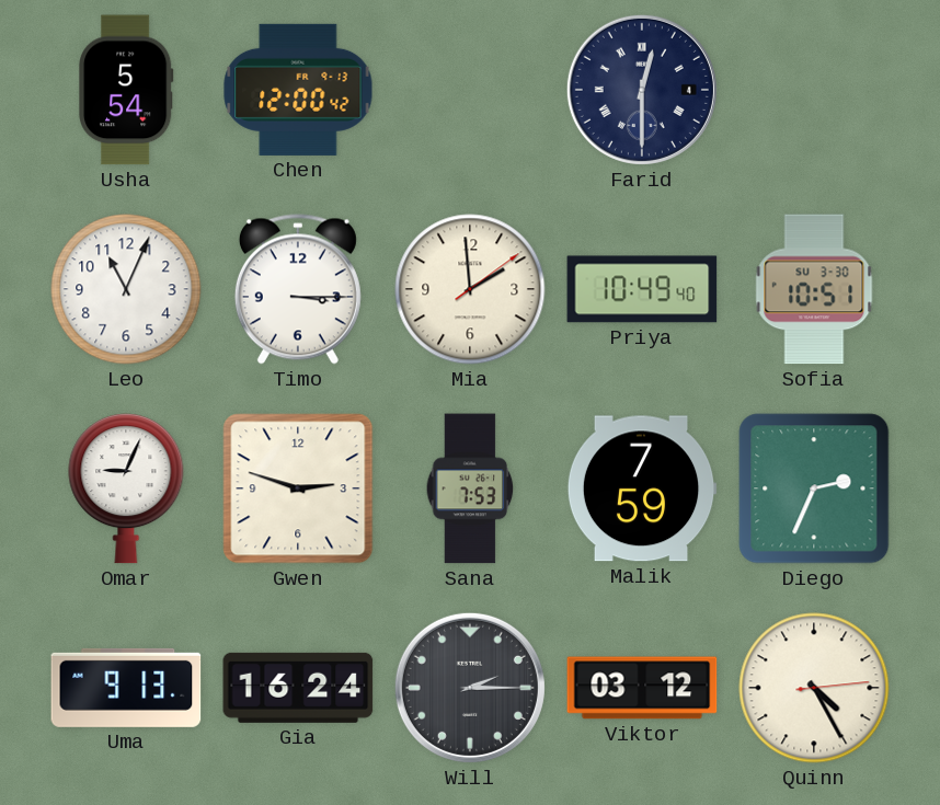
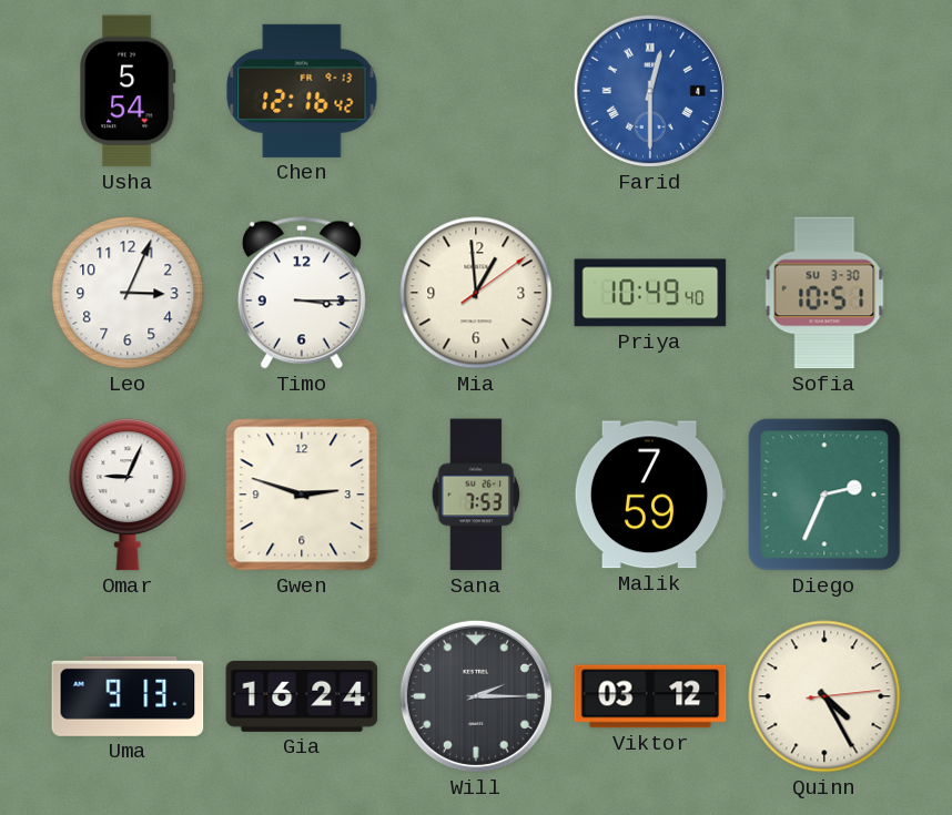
Chen: 12:00 -> 12:16
Farid dial: navy -> blue
Leo: 11:04 -> 3:04
Mia: 1:59 -> 12:59
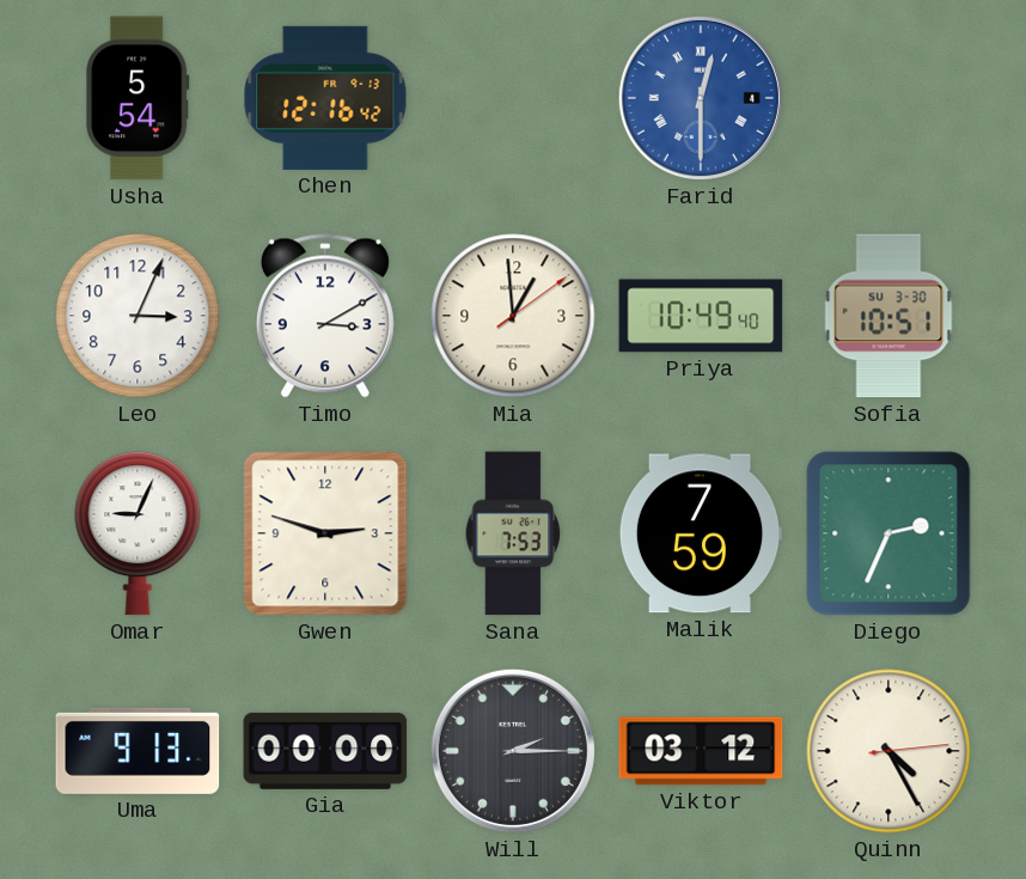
Timo: 3:15 -> 3:10
Gia: 16:24 -> 00:00
